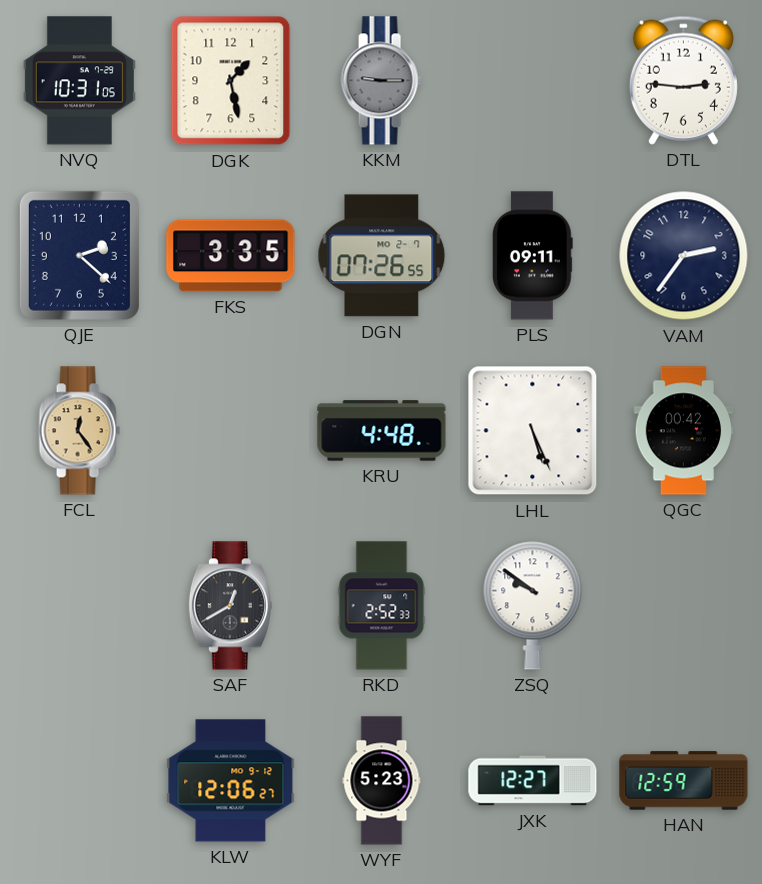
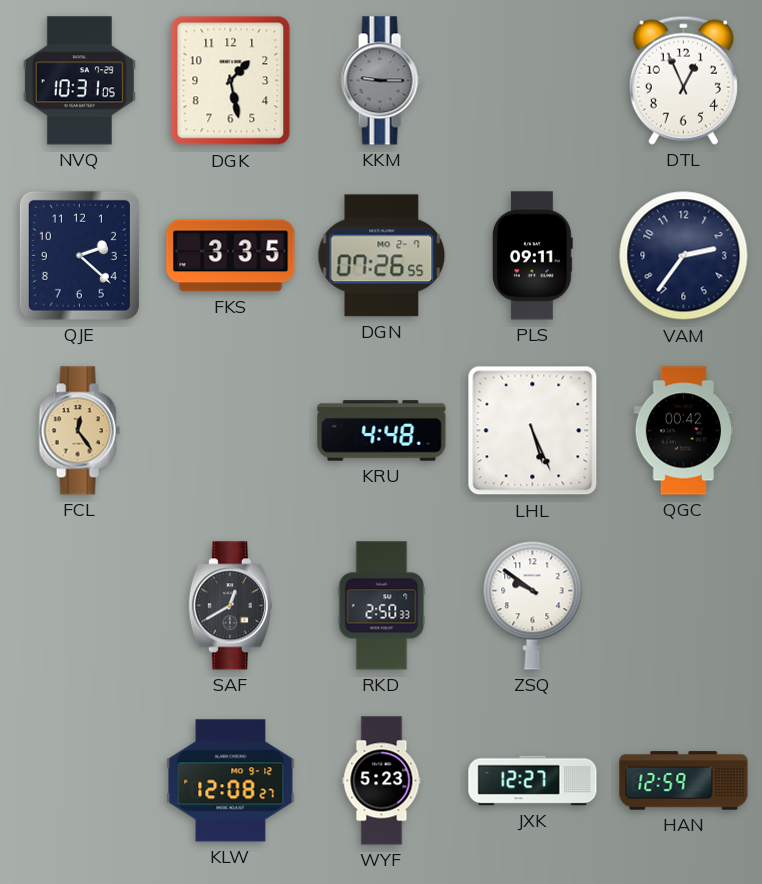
DTL: 2:46 -> 12:56
RKD: 2:52 -> 2:50
KLW: 12:06 -> 12:08
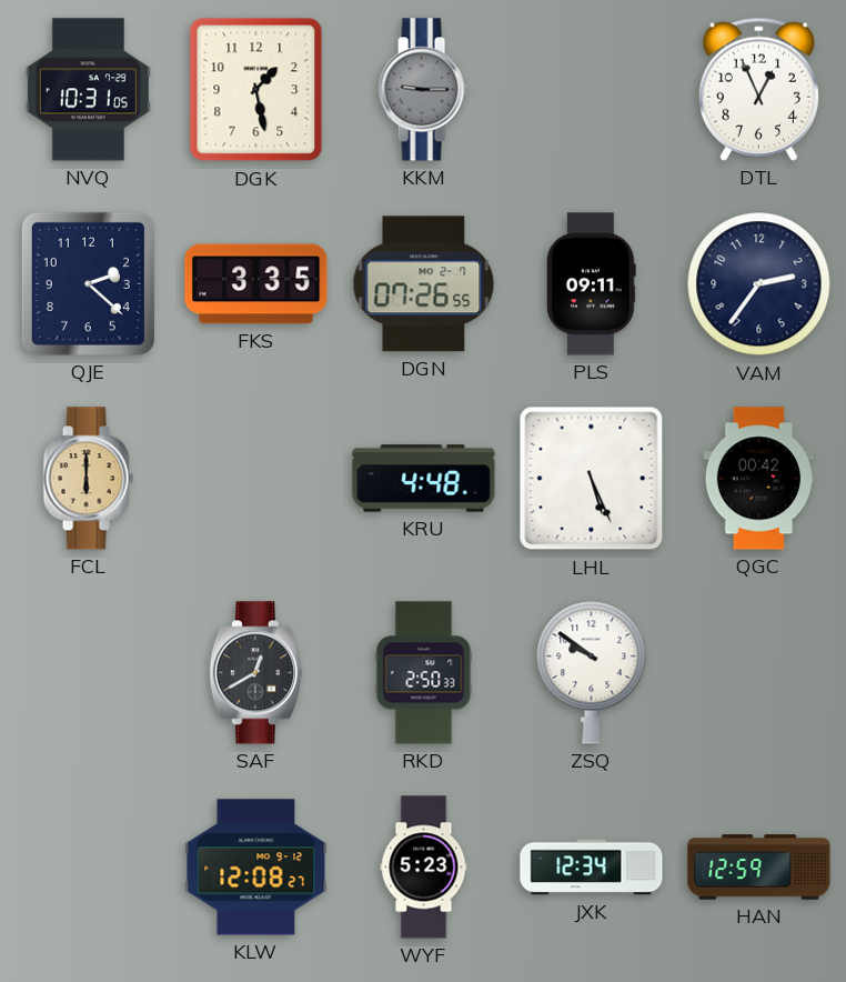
FCL: 12:24 -> 6:00
JXK: 12:27 -> 12:34
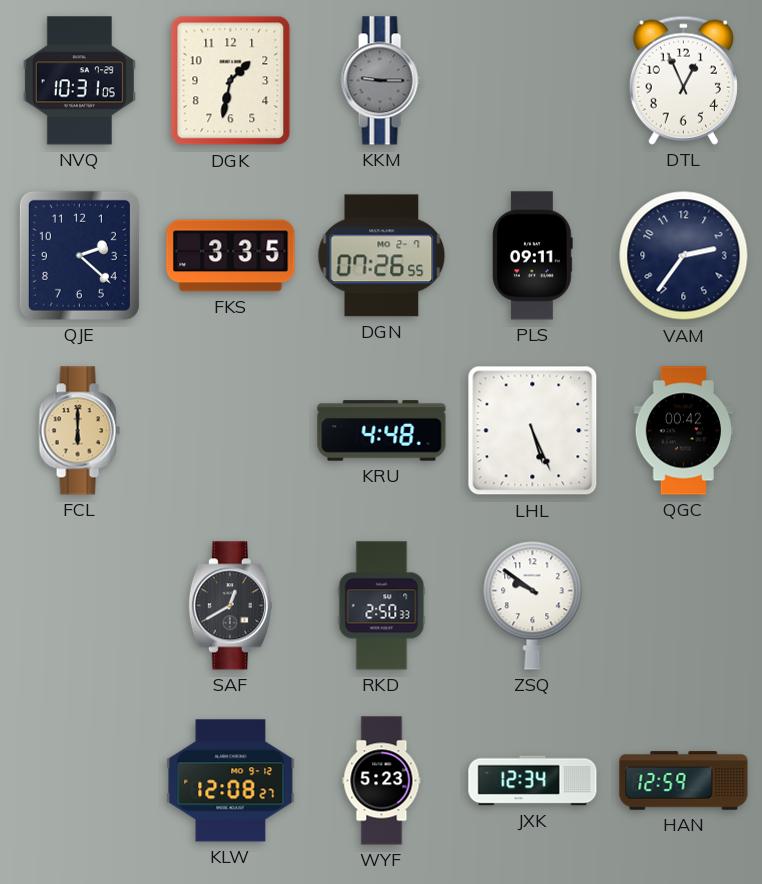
DGK: 1:28 -> 1:32
